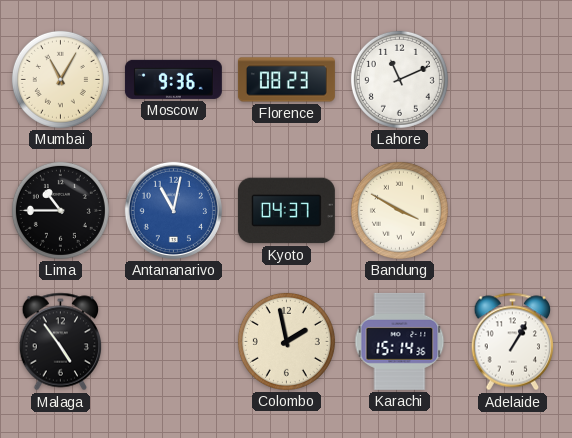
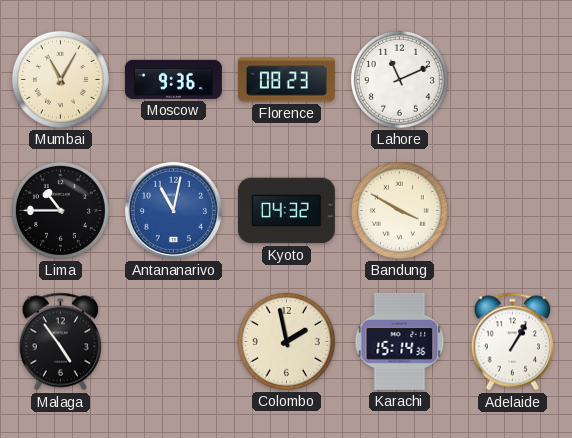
Kyoto: 04:37 -> 04:32
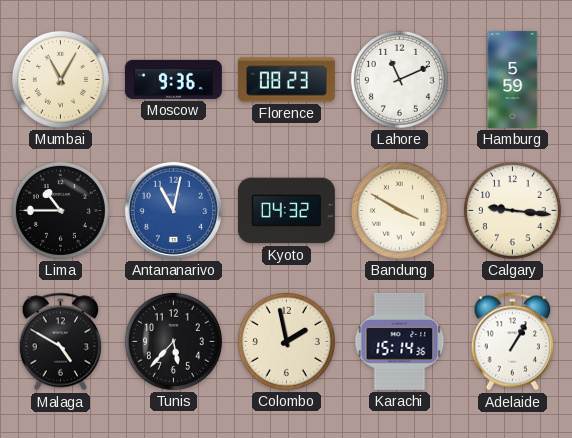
Hamburg: none -> 5:59
Calgary: none -> 9:16
Malaga: 4:54 -> 4:50
Tunis: none -> 5:37
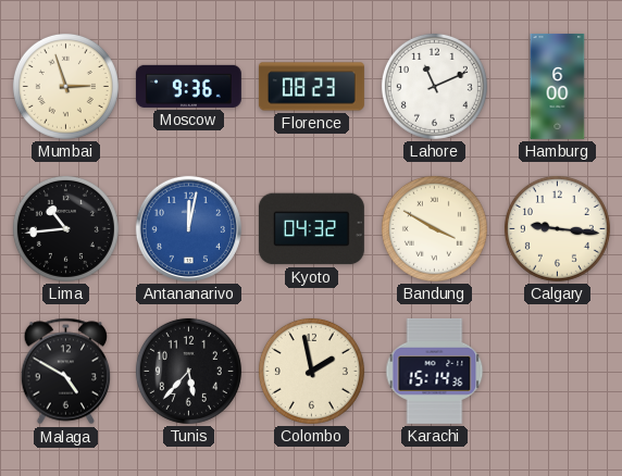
Mumbai: 11:05 -> 2:57
Hamburg: 5:59 -> 6:00
Lima: 10:45 -> 10:44
Antananarivo: 11:02 -> 12:02
Adelaide: 1:05 -> none
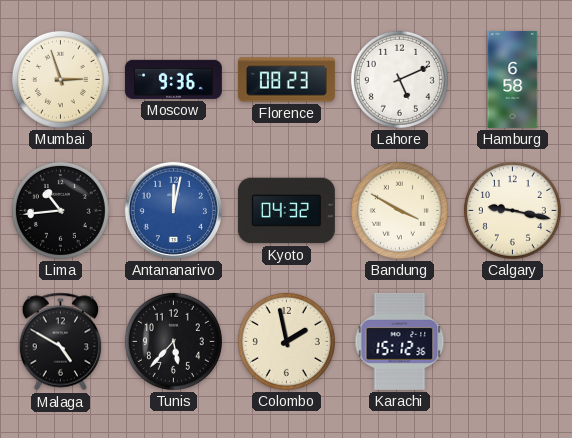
Lahore: 11:11 -> 5:11
Hamburg: 6:00 -> 6:58
Calgary: 9:16 -> 9:17
Karachi: 15:14 -> 15:12
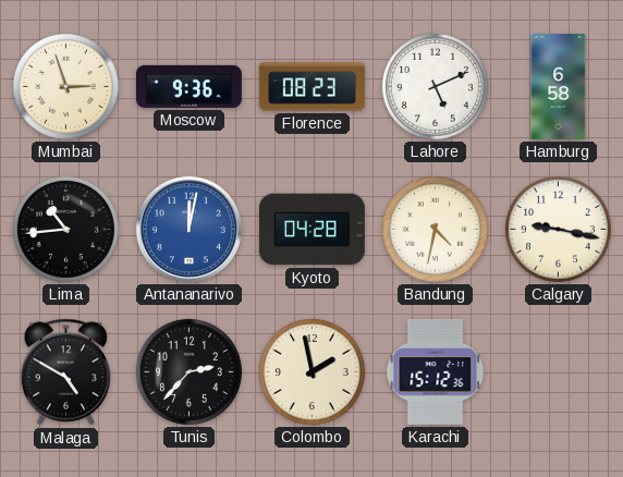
Kyoto: 04:32 -> 04:28
Bandung: 3:50 -> 4:32
Tunis: 5:37 -> 2:37
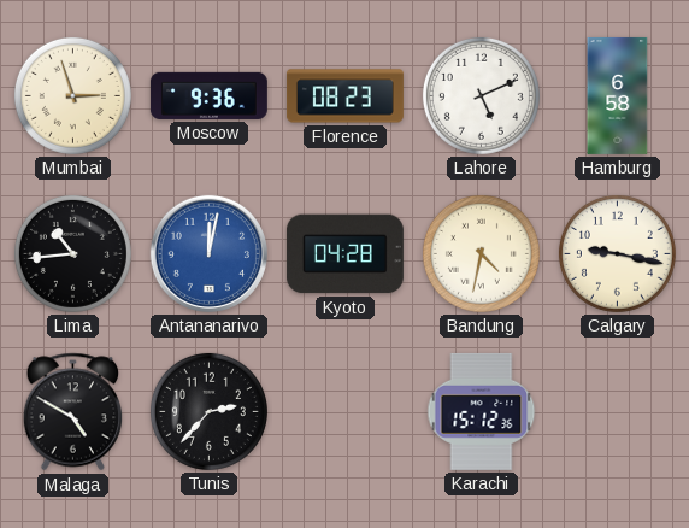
Colombo: 1:58 -> none
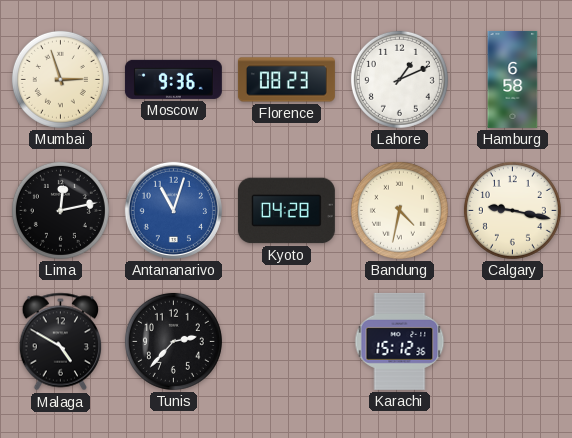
Lahore: 5:11 -> 1:11
Lima: 10:44 -> 12:13
Antananarivo: 12:02 -> 11:03
